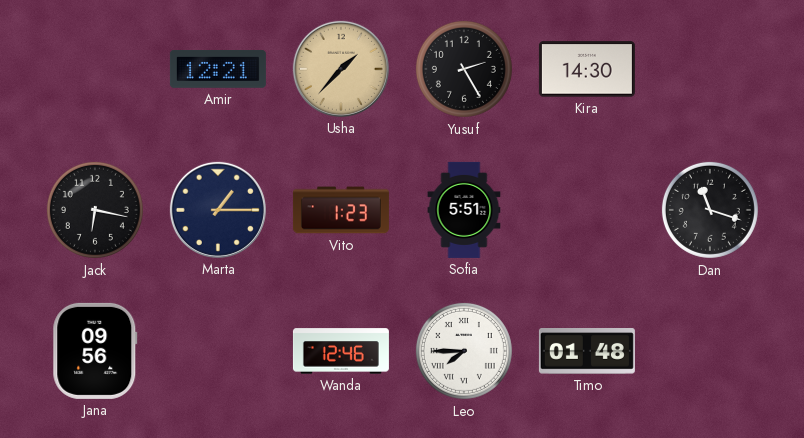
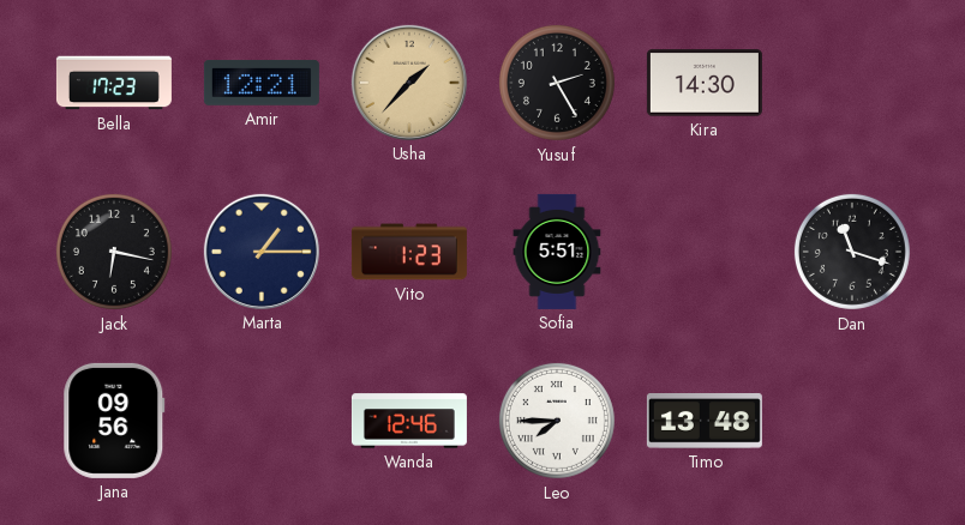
Bella: none -> 17:23
Timo: 01:48 -> 13:48
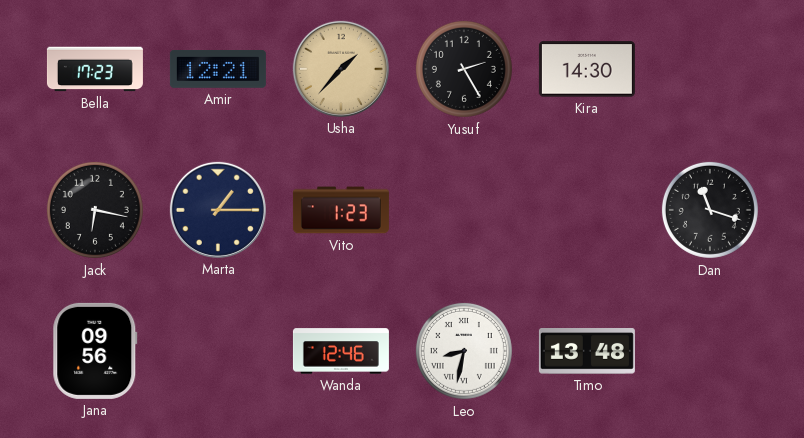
Sofia: 5:51 -> none
Leo: 7:45 -> 8:32
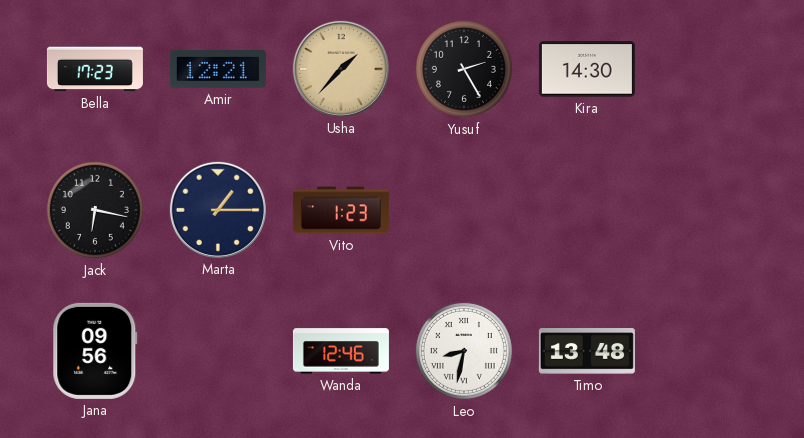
Dan: 11:18 -> none
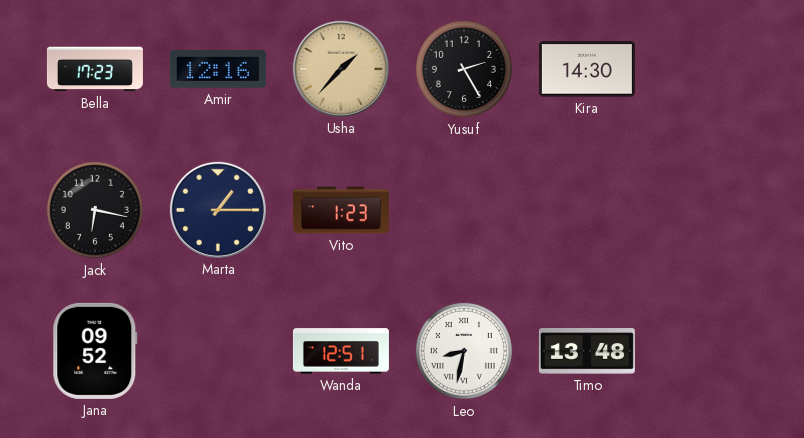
Amir: 12:21 -> 12:16
Jana: 09:56 -> 09:52
Wanda: 12:46 -> 12:51
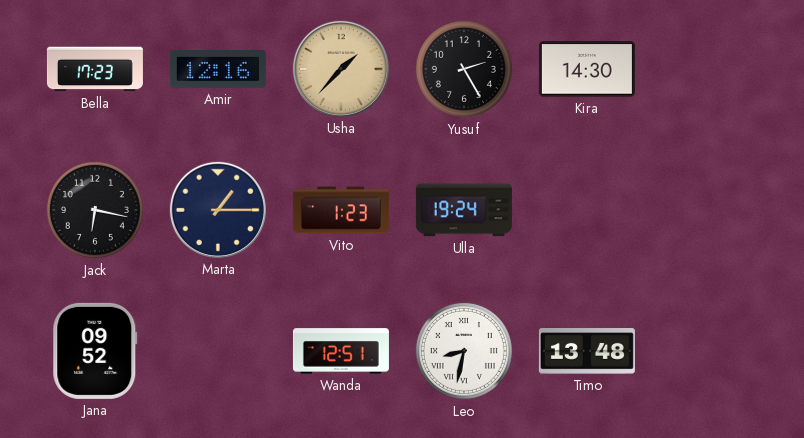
Ulla: none -> 19:24
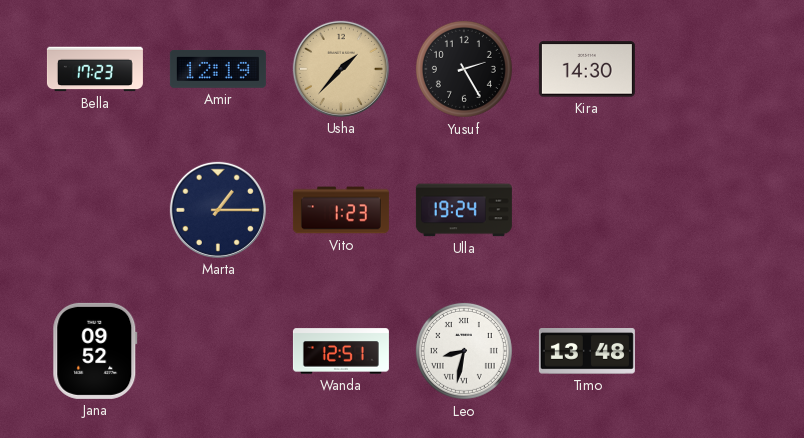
Amir: 12:16 -> 12:19
Jack: 6:17 -> none
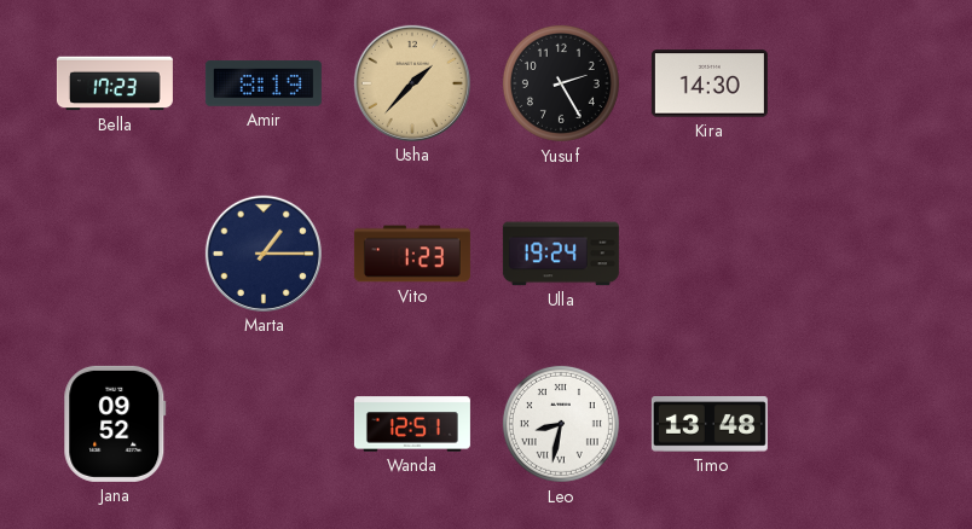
Amir: 12:19 -> 8:19
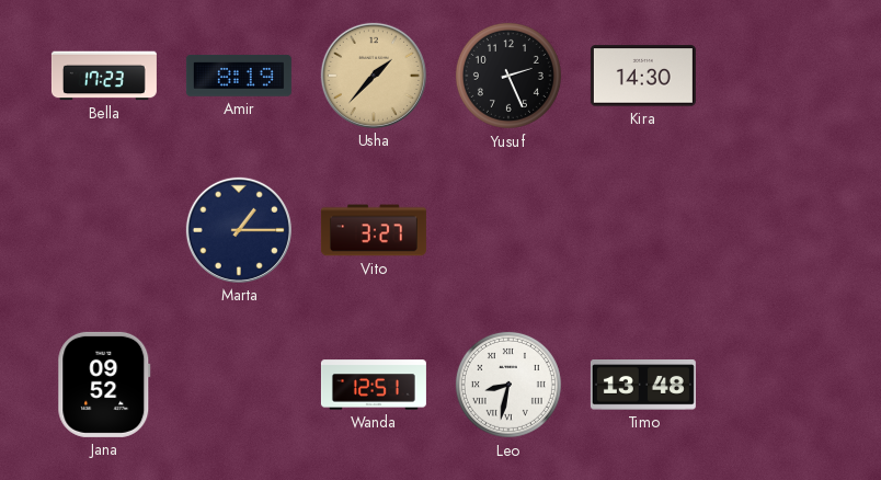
Yusuf: 2:25 -> 2:26
Vito: 1:23 -> 3:27
Ulla: 19:24 -> none
